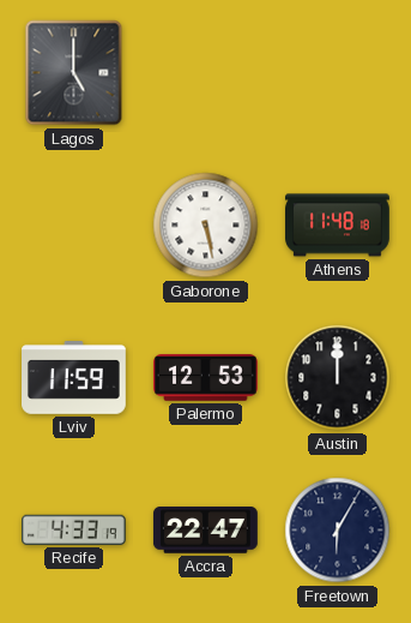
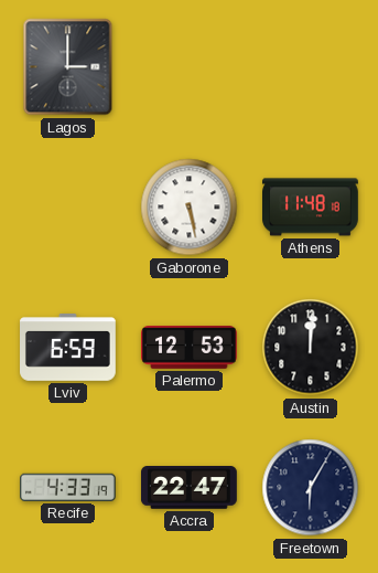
Lagos: 5:00 -> 3:00
Lviv: 11:59 -> 6:59
Austin: 12:00 -> 12:01
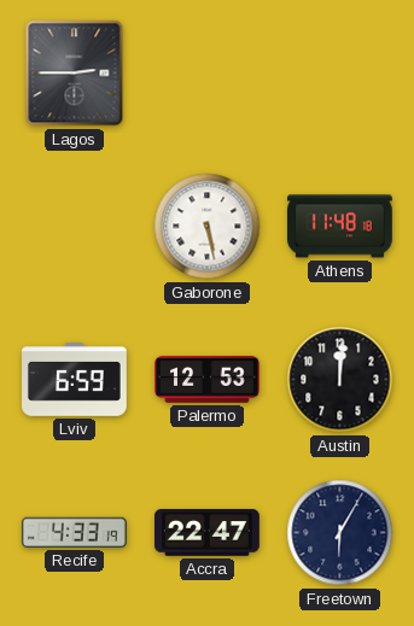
Lagos: 3:00 -> 2:45
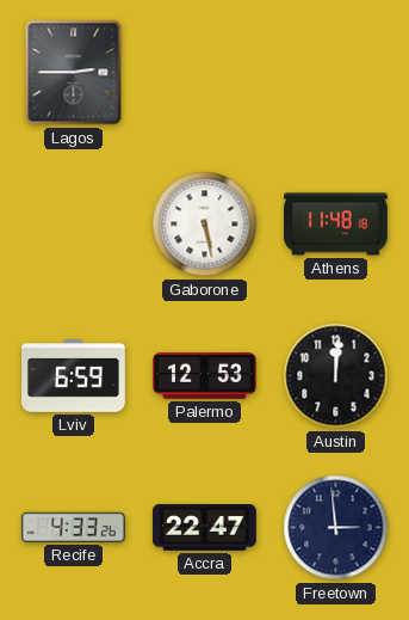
Recife: 4:33:19 -> 4:33:26
Freetown: 6:05 -> 2:59
